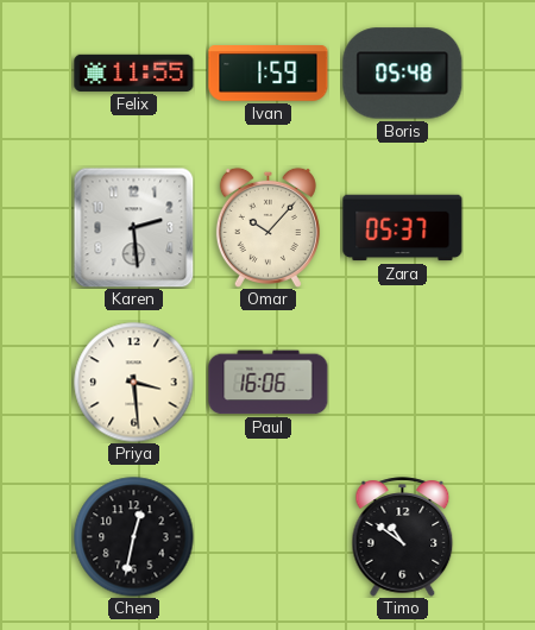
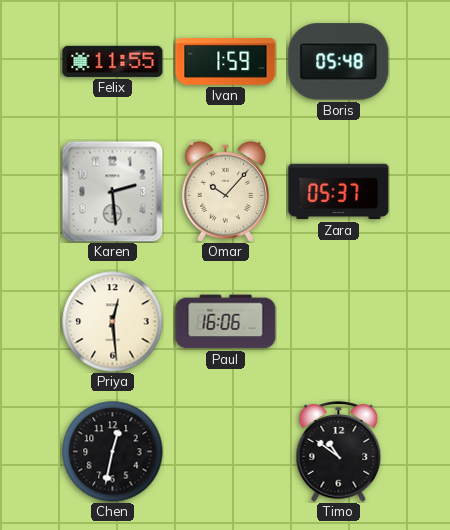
Priya: 3:29 -> 12:29
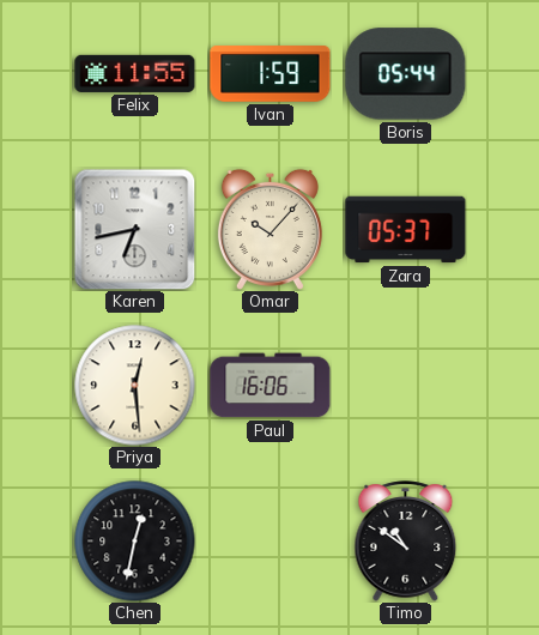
Boris: 05:48 -> 05:44
Karen: 2:29 -> 6:43
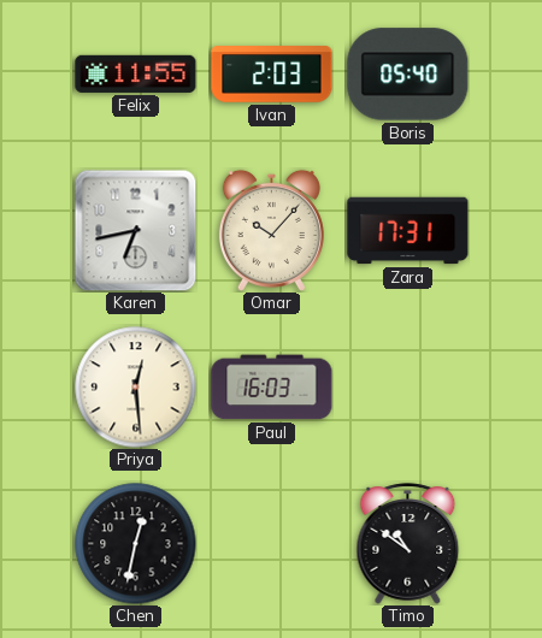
Ivan: 1:59 -> 2:03
Boris: 05:44 -> 05:40
Zara: 05:37 -> 17:31
Paul: 16:06 -> 16:03
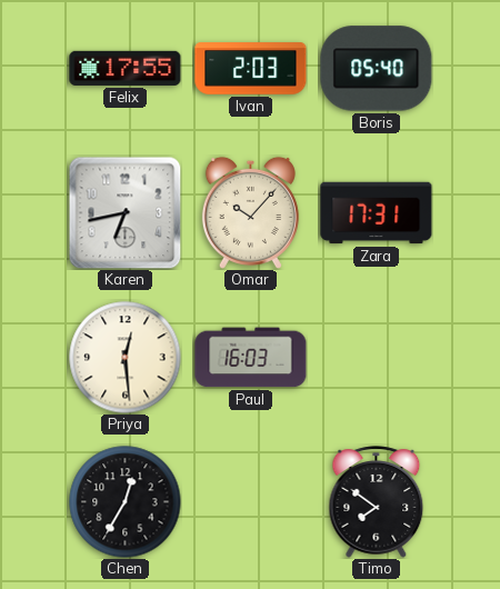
Felix: 11:55 -> 17:55
Chen: 12:32 -> 12:35
Timo: 10:51 -> 7:51
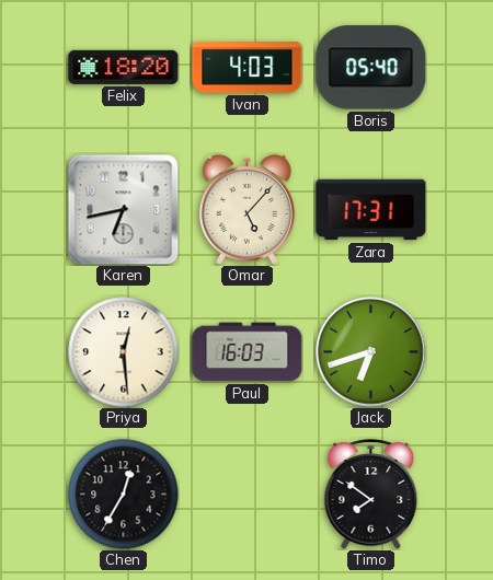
Felix: 17:55 -> 18:20
Ivan: 2:03 -> 4:03
Omar: 10:07 -> 5:07
Jack: none -> 6:42
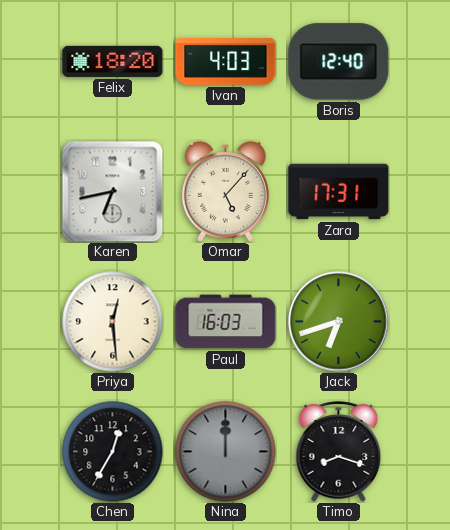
Boris: 05:40 -> 12:40
Nina: none -> 12:00
Timo: 7:51 -> 8:18
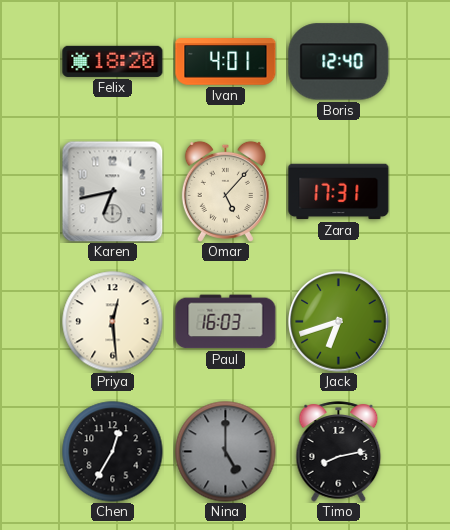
Ivan: 4:03 -> 4:01
Nina: 12:00 -> 5:00
Timo: 8:18 -> 8:13
